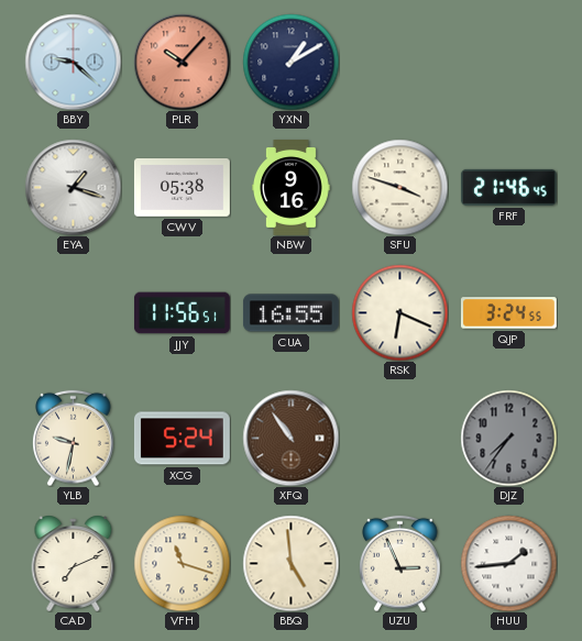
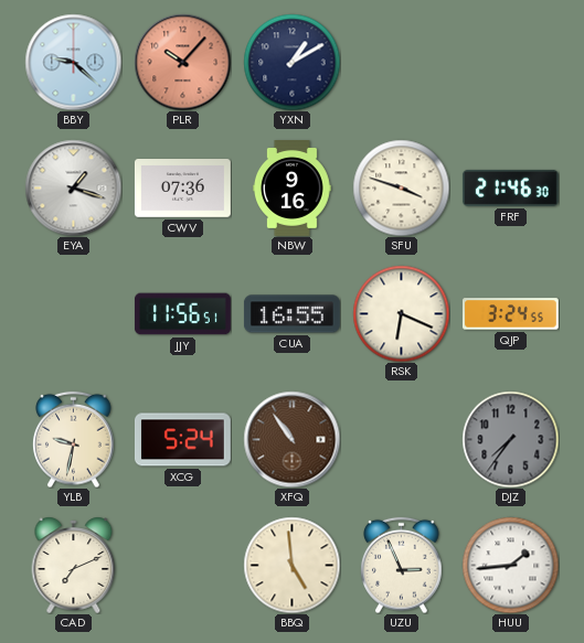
CWV: 05:38 -> 07:36
FRF: 21:46:45 -> 21:46:30
VFH: 11:18 -> none
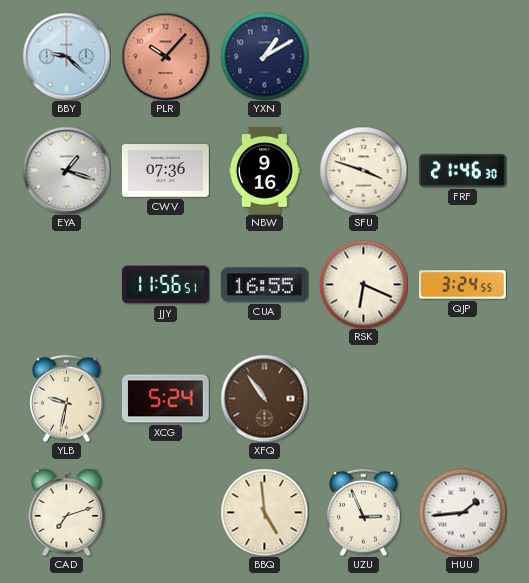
DJZ: 7:36 -> none
CAD: 7:11 -> 7:12
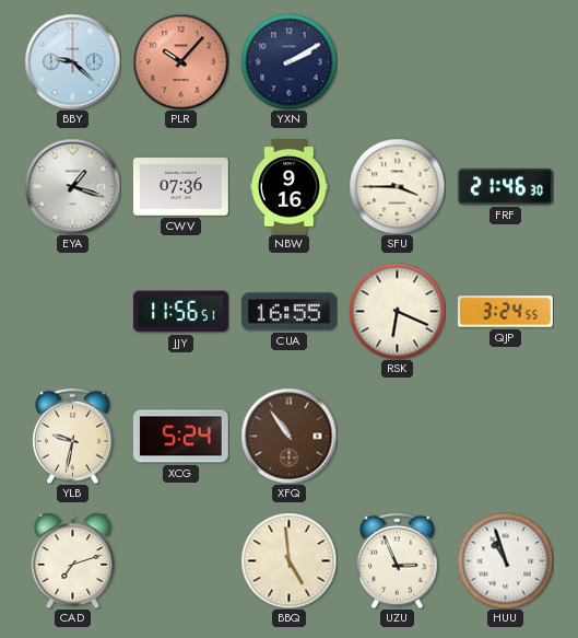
YXN: 1:10 -> 2:10
SFU: 3:48 -> 3:45
HUU: 1:44 -> 10:57
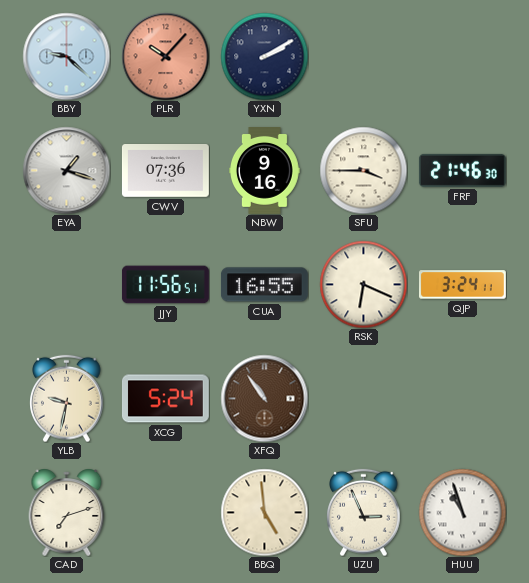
QJP: 3:24:55 -> 3:24:11
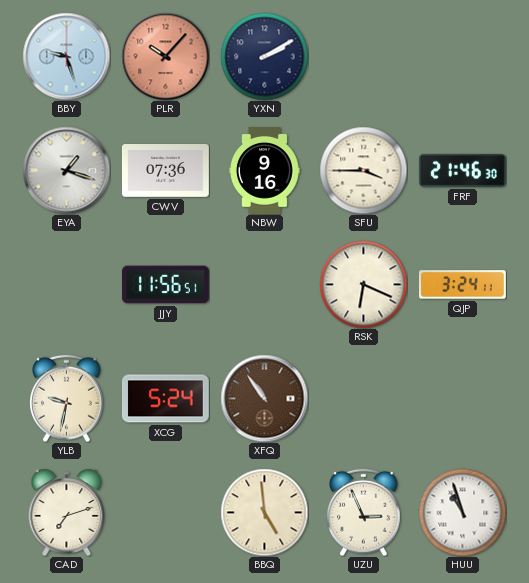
BBY: 9:22 -> 9:27
CUA: 16:55 -> none
